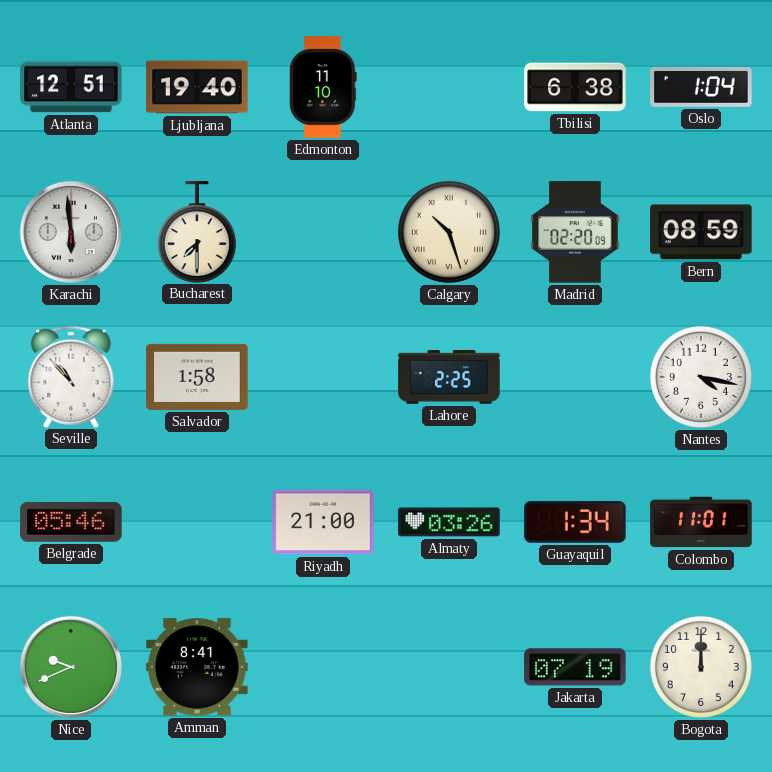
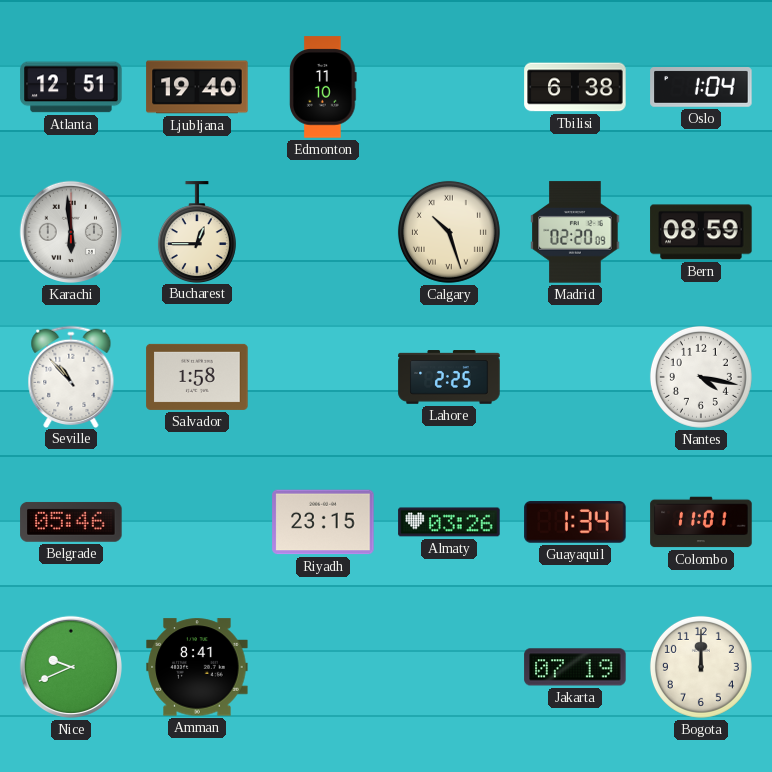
Bucharest: 7:30 -> 12:45
Riyadh: 21:00 -> 23:15
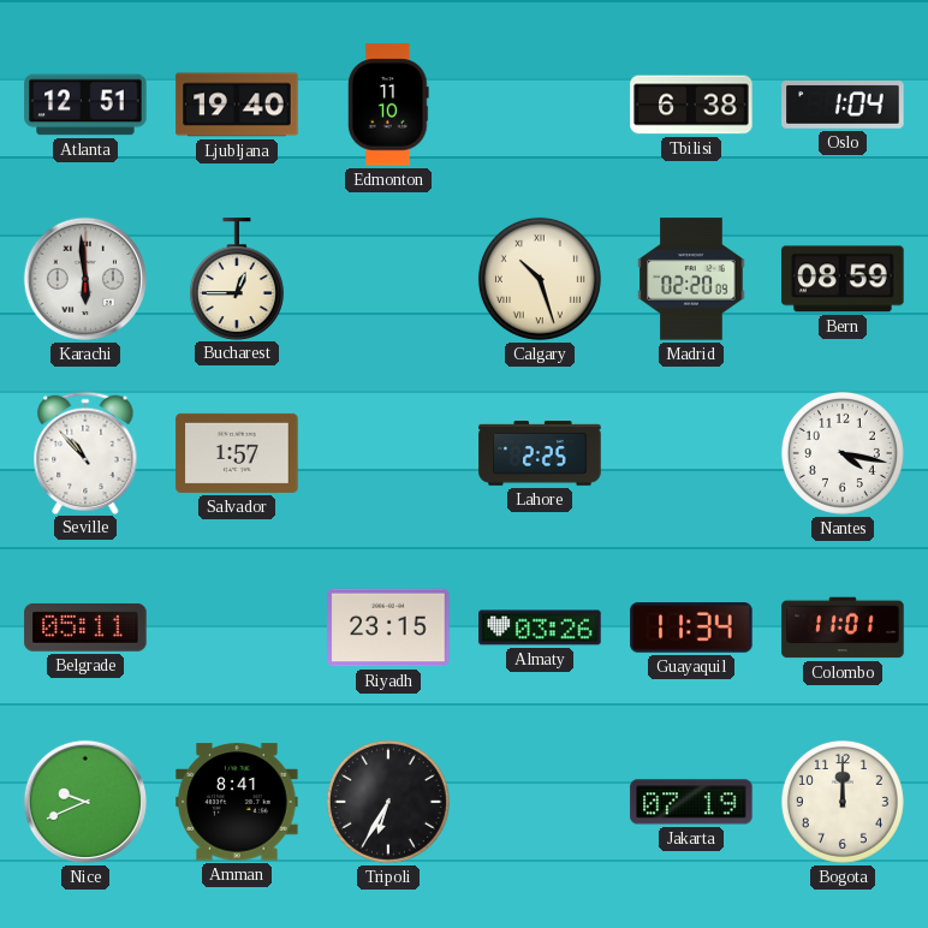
Salvador: 1:58 -> 1:57
Belgrade: 05:46 -> 05:11
Guayaquil: 1:34 -> 11:34
Tripoli: none -> 6:35
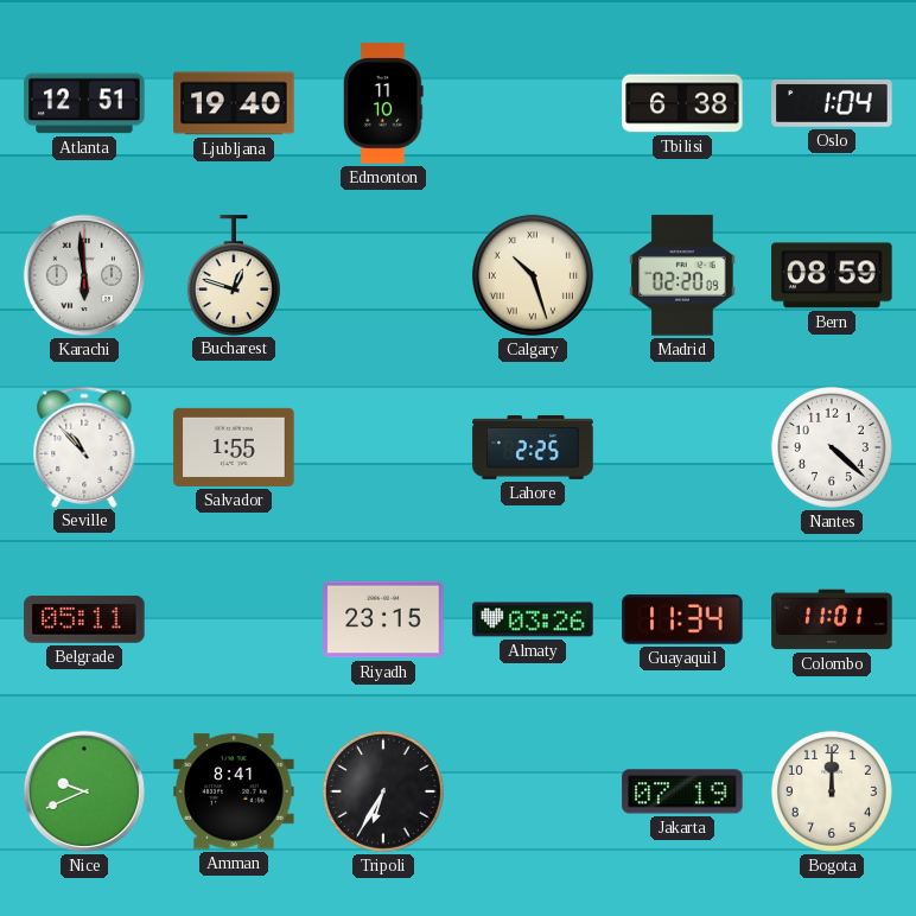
Bucharest: 12:45 -> 12:48
Salvador: 1:57 -> 1:55
Nantes: 4:17 -> 4:22
